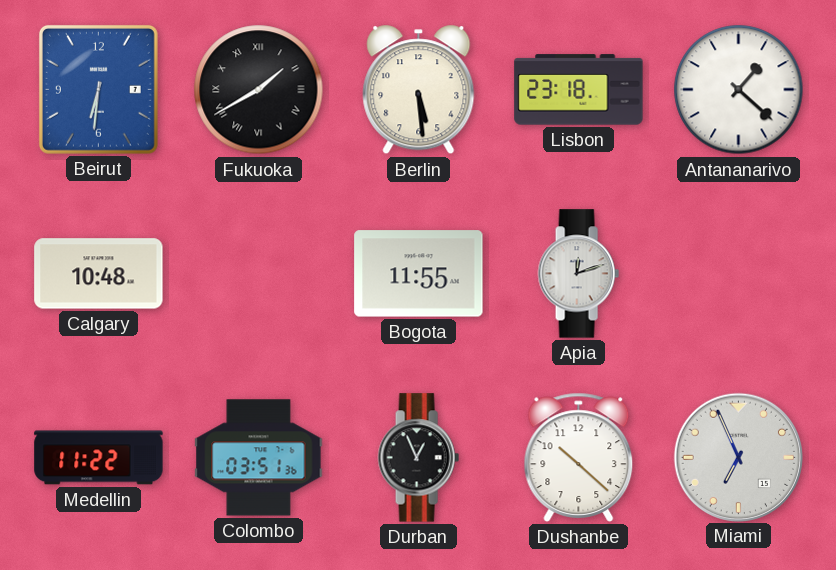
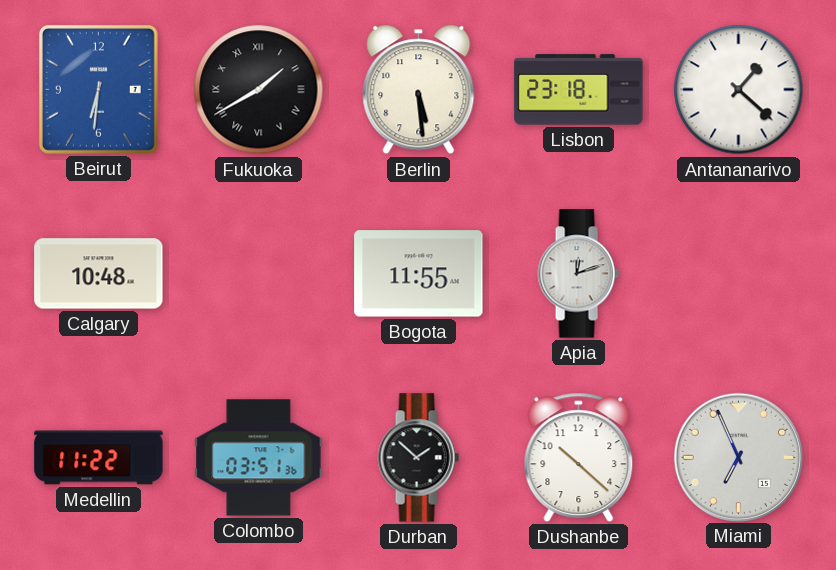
Durban: 12:56 -> 1:52
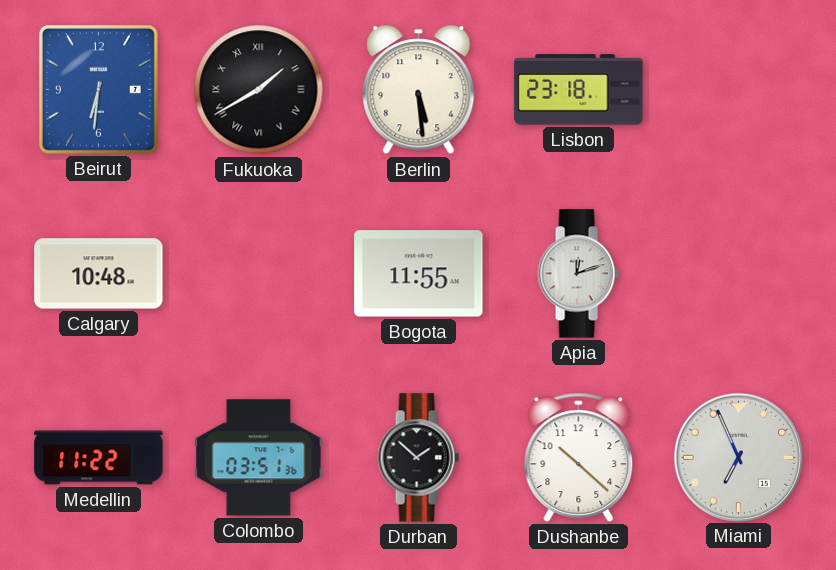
Antananarivo: 1:22 -> none
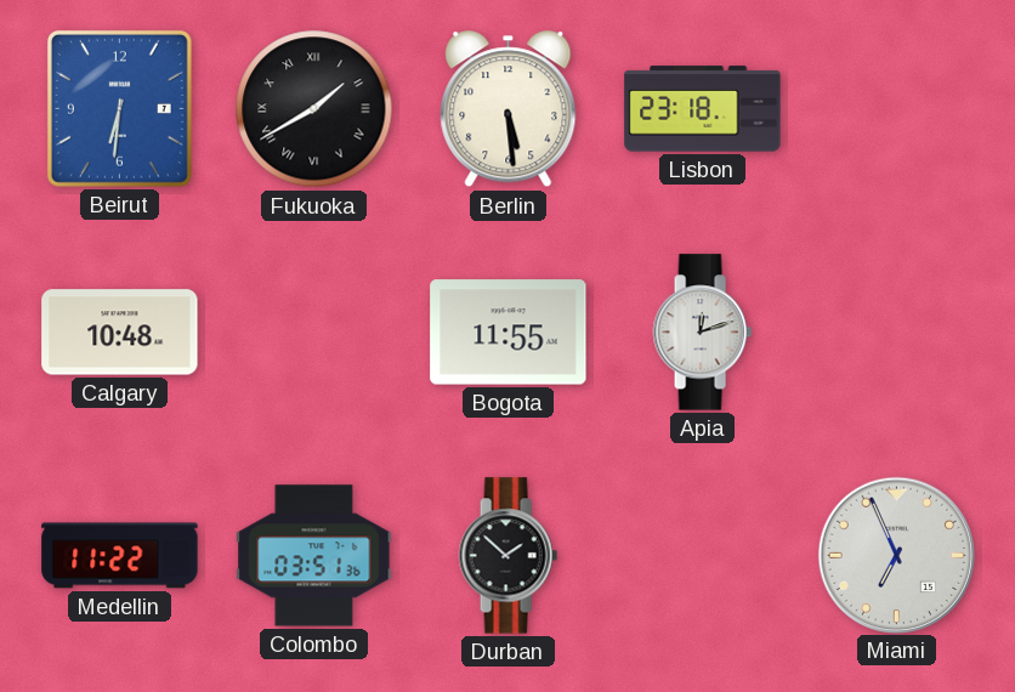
Dushanbe: 10:22 -> none
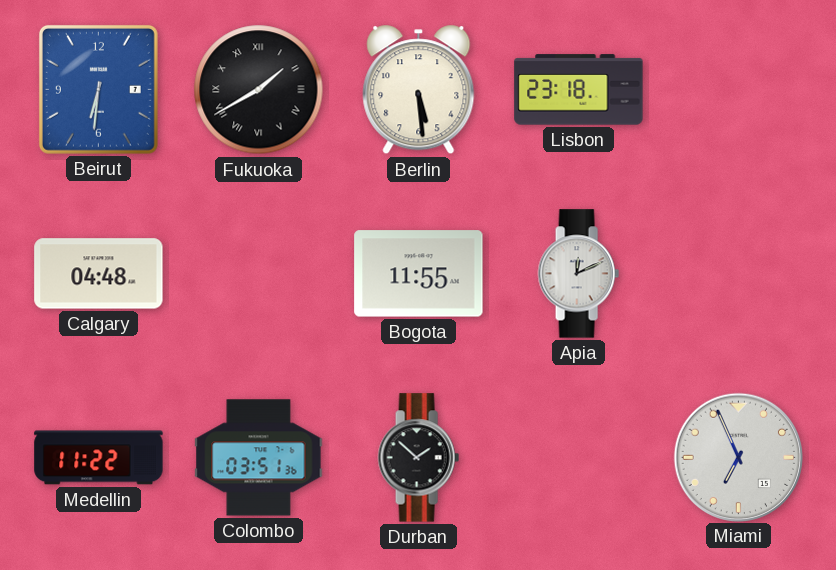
Calgary: 10:48 -> 04:48
Apia: 12:12 -> 12:11
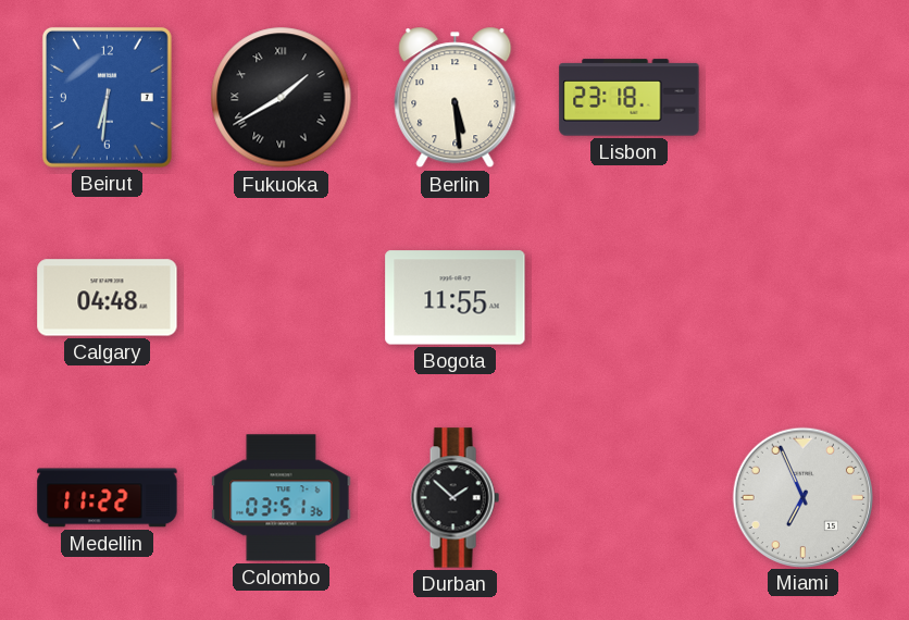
Apia: 12:11 -> none
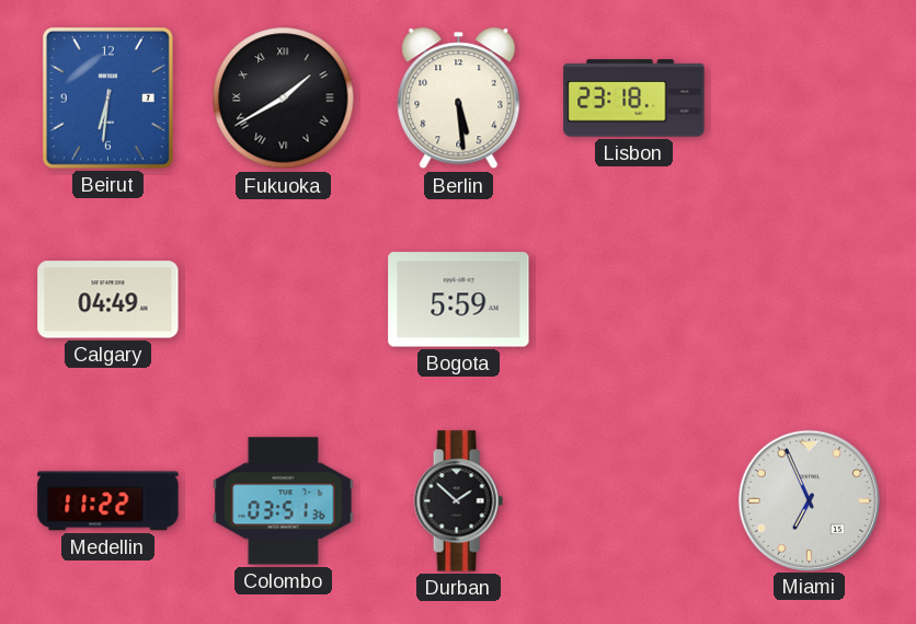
Calgary: 04:48 -> 04:49
Bogota: 11:55 -> 5:59
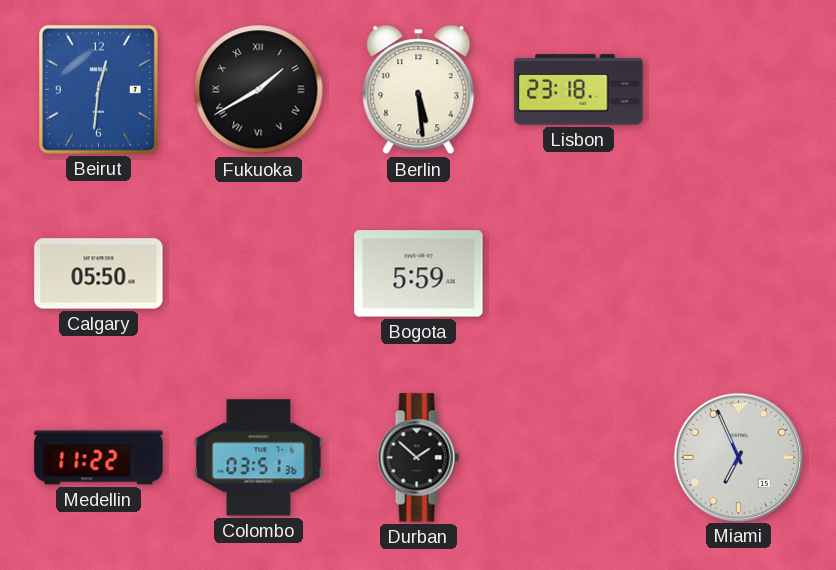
Beirut: 6:31 -> 12:31
Calgary: 04:49 -> 05:50
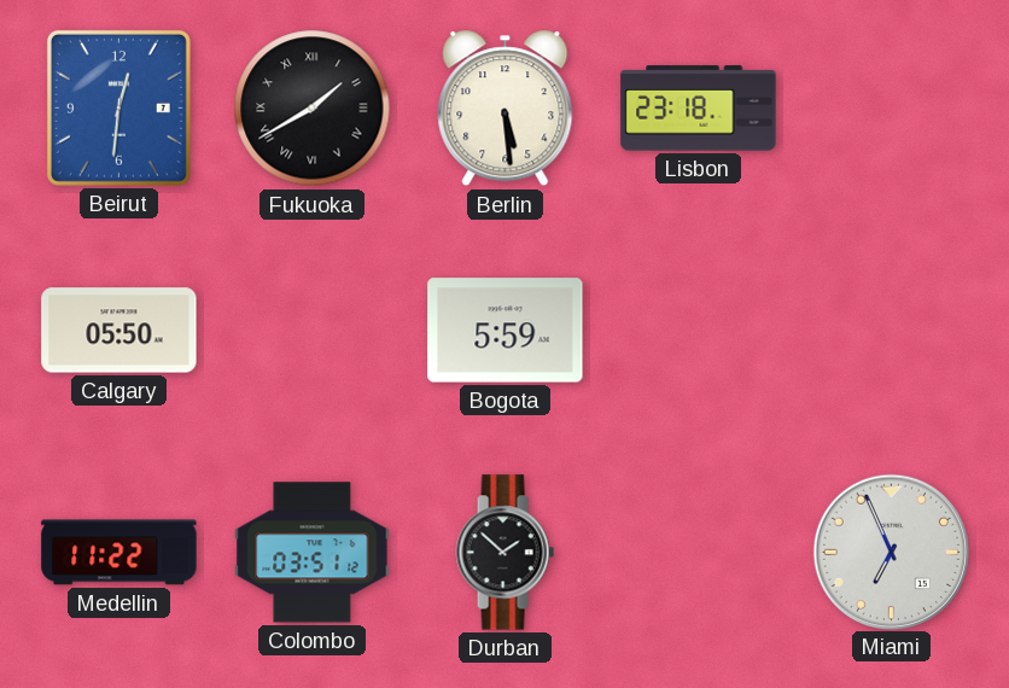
Colombo: 03:51:36 -> 03:51:12
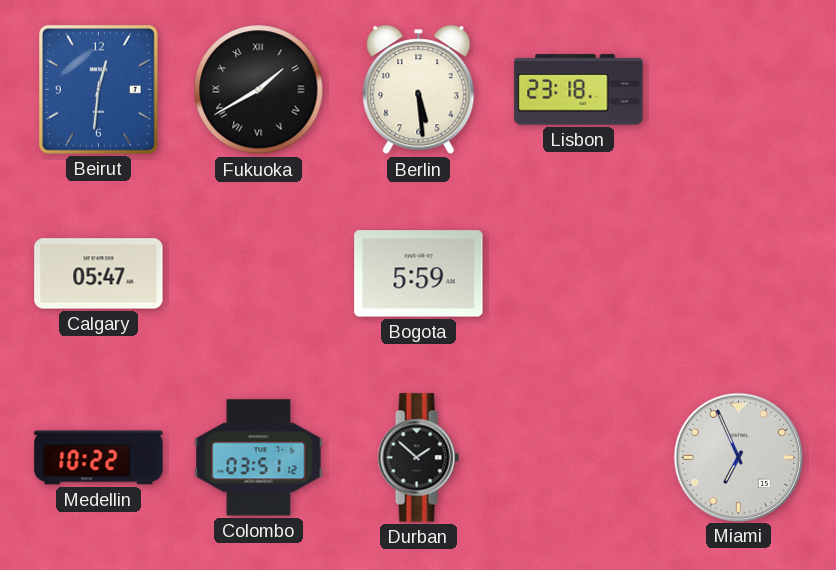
Calgary: 05:50 -> 05:47
Medellin: 11:22 -> 10:22
